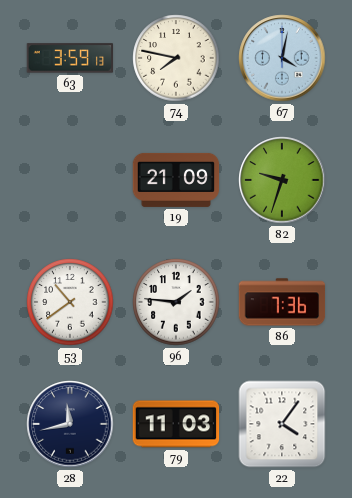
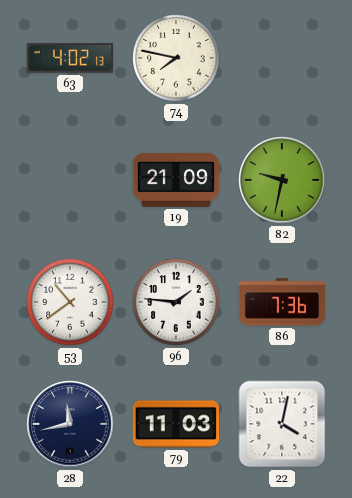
63: 3:59 -> 4:02
67: 4:02 -> none
82: 9:33 -> 9:32
22: 4:06 -> 4:02
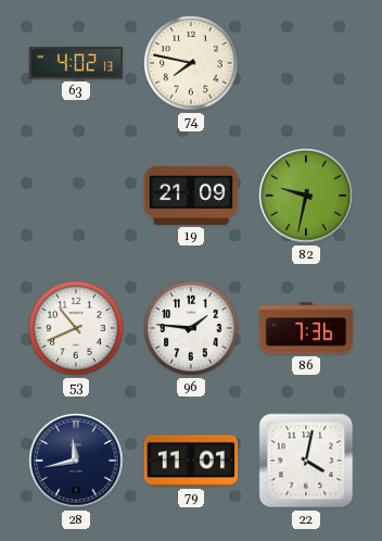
53: 10:39 -> 10:41
79: 11:03 -> 11:01
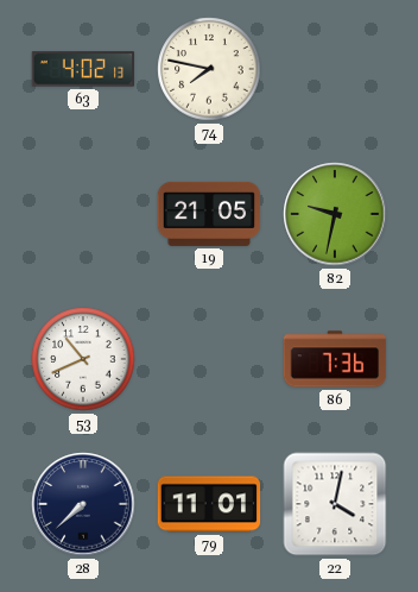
19: 21:09 -> 21:05
96: 1:46 -> none
28: 11:43 -> 7:38
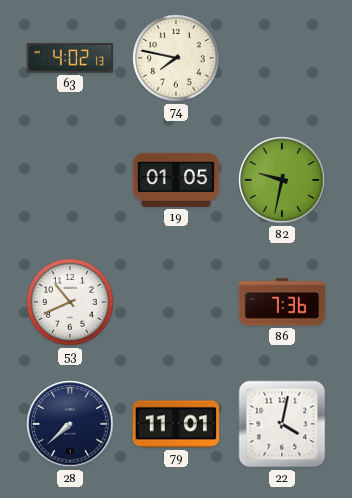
19: 21:05 -> 01:05
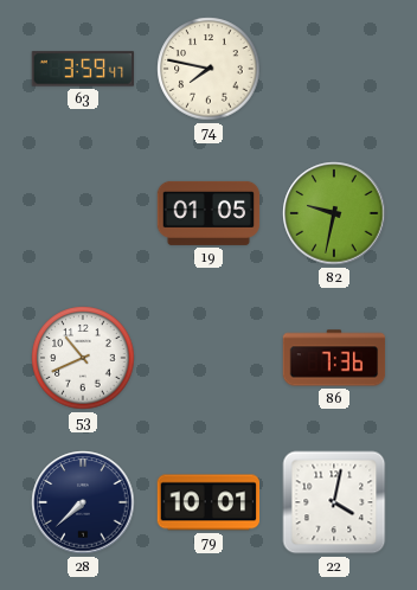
63: 4:02 -> 3:59
79: 11:01 -> 10:01
